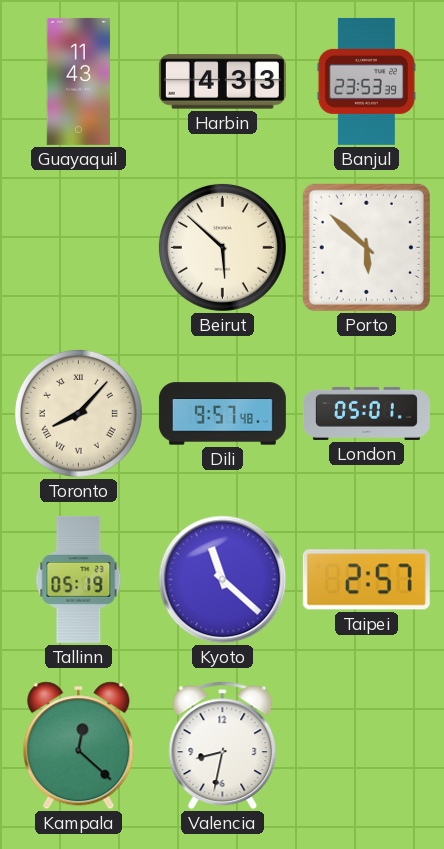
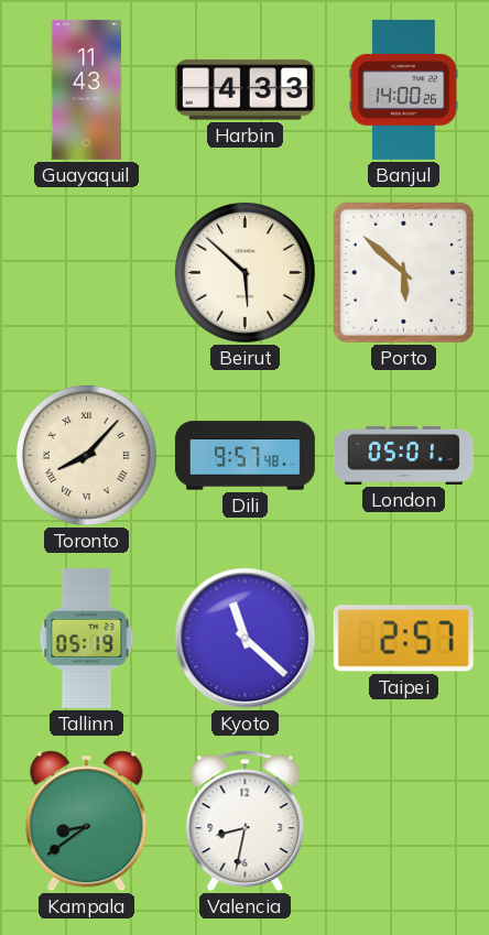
Banjul: 23:53 -> 14:00
Kampala: 12:22 -> 8:39
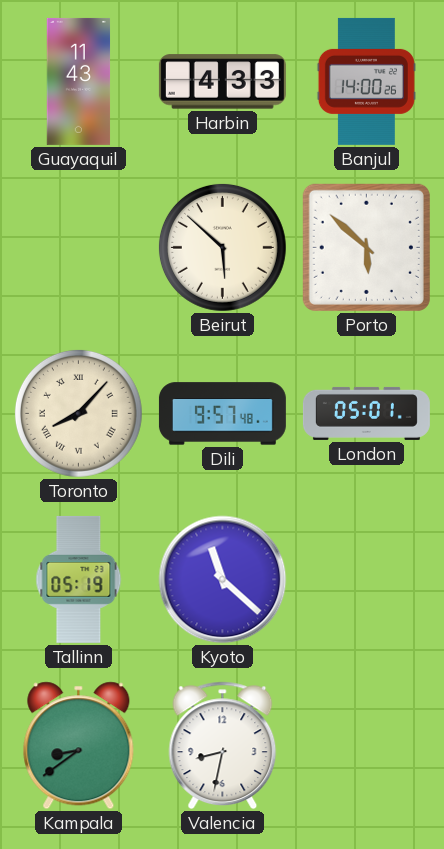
Taipei: 2:57 -> none
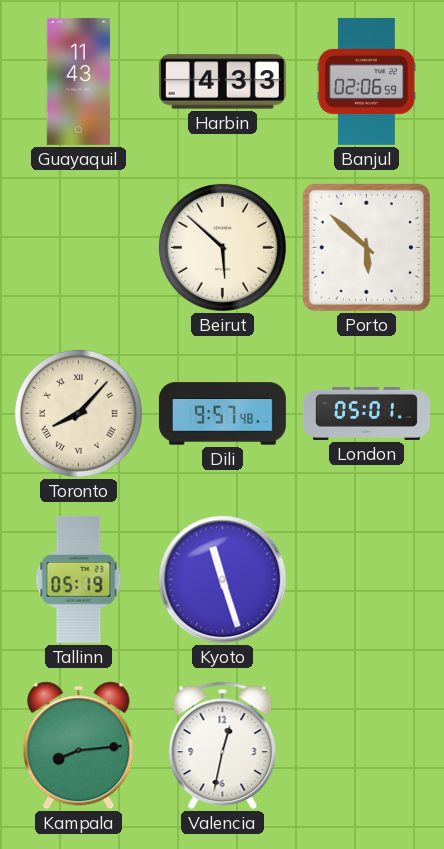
Banjul: 14:00 -> 02:06
Kyoto: 11:22 -> 11:27
Kampala: 8:39 -> 8:14
Valencia: 8:32 -> 12:32
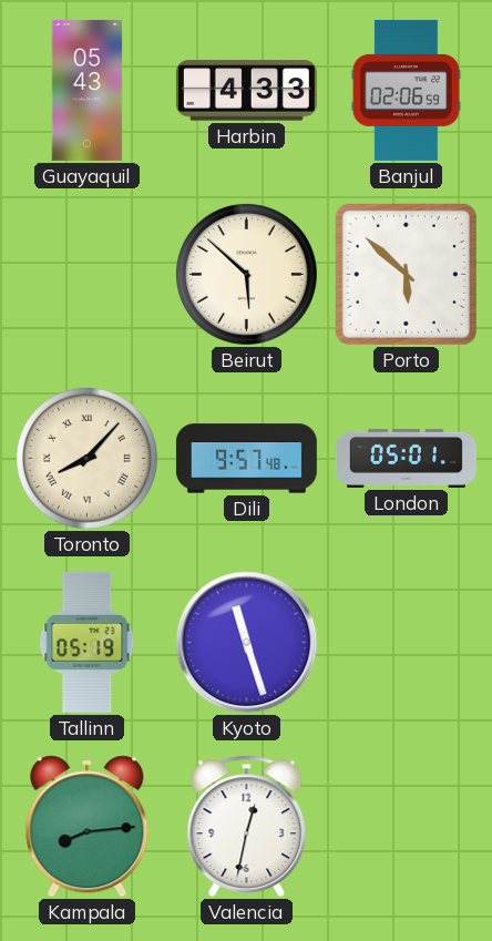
Guayaquil: 11:43 -> 05:43
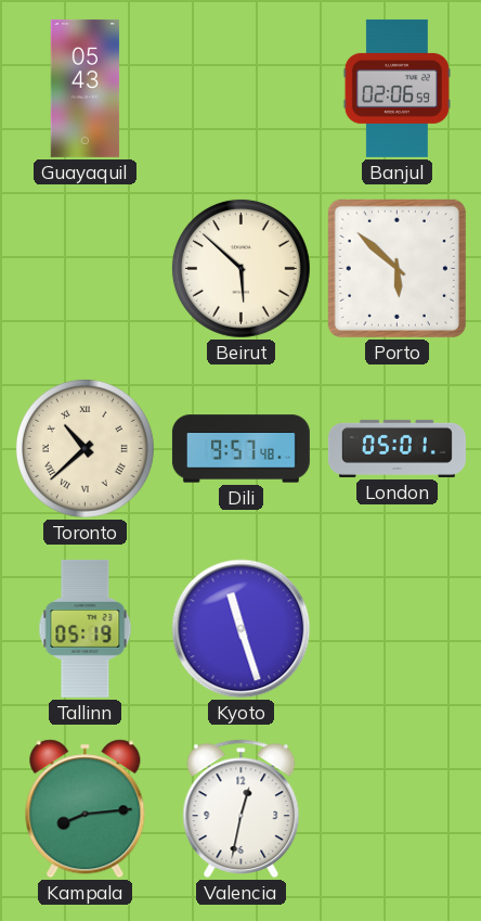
Harbin: 4:33 -> none
Toronto: 8:07 -> 10:38
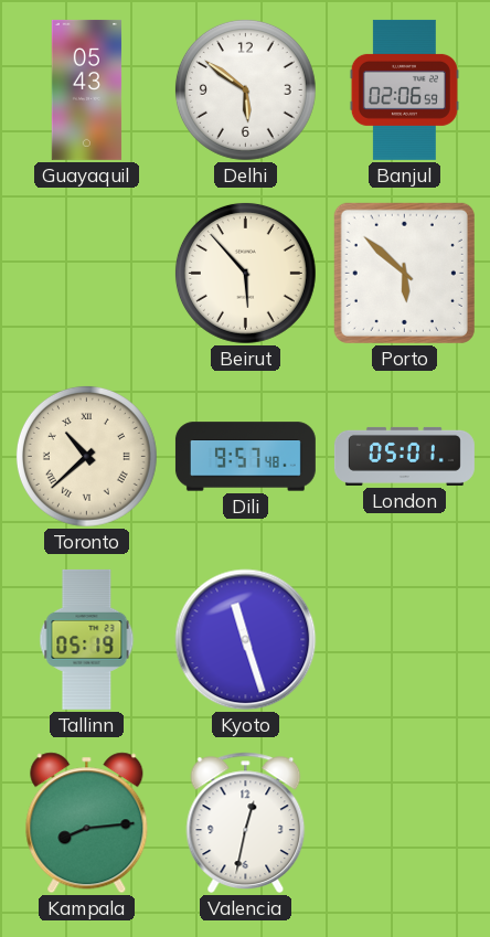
Delhi: none -> 5:51
Beirut: 5:52 -> 5:53
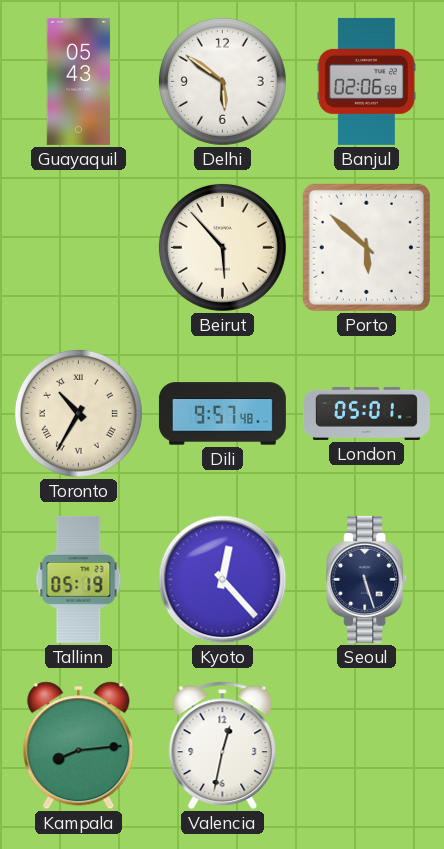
Toronto: 10:38 -> 10:35
Kyoto: 11:27 -> 12:23
Seoul: none -> 5:27
